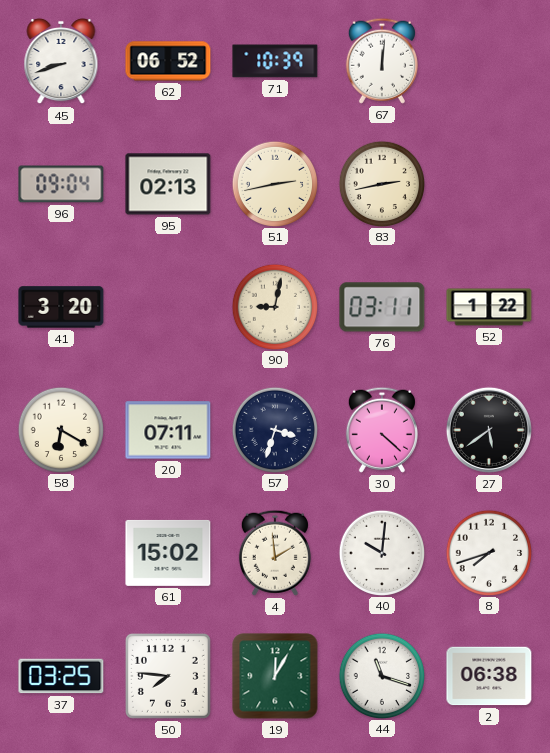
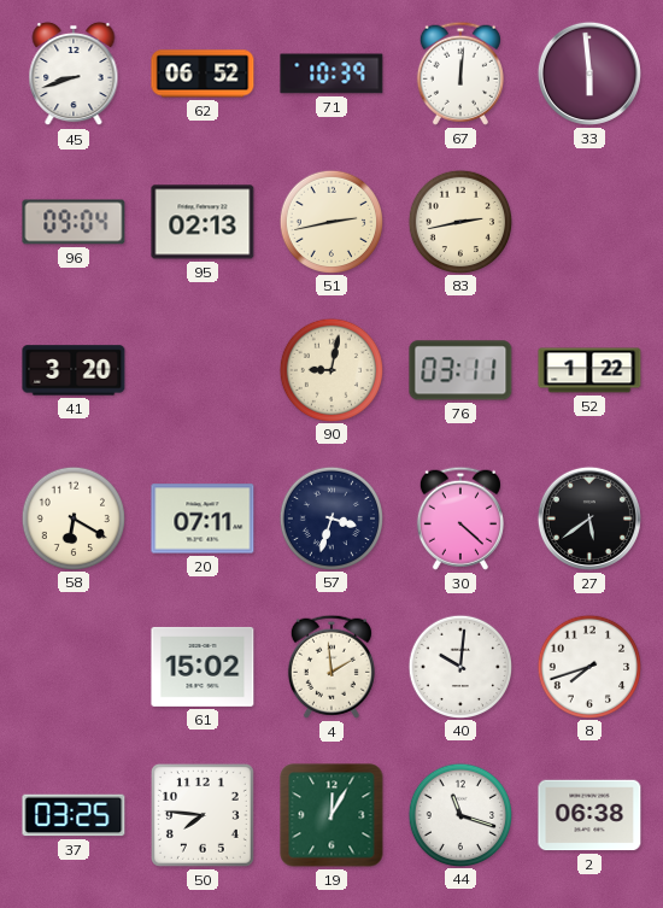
33: none -> 5:59
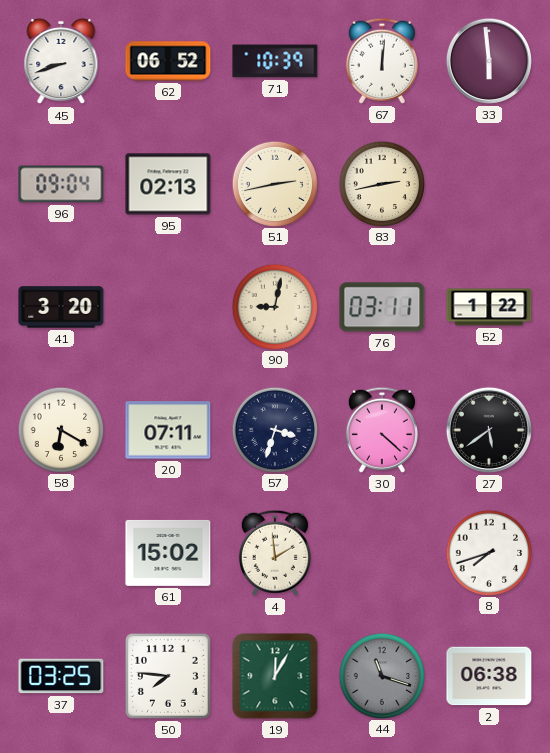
40: 10:01 -> none
44 dial: white -> grey
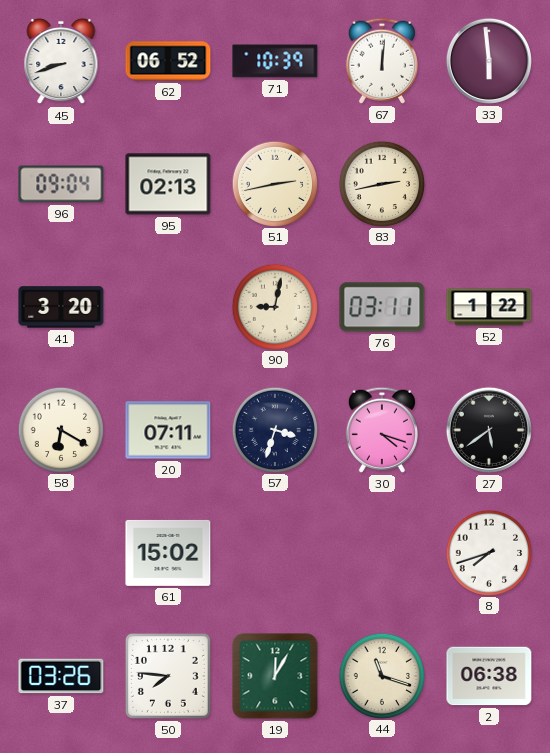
30: 4:22 -> 4:18
4: 1:59 -> none
37: 03:25 -> 03:26
44 dial: grey -> cream
